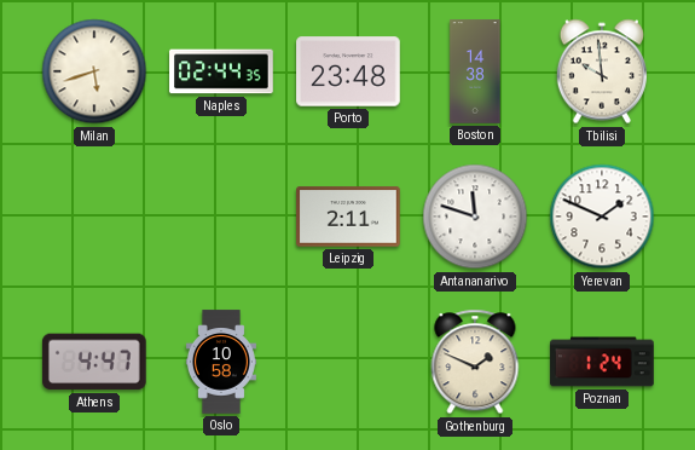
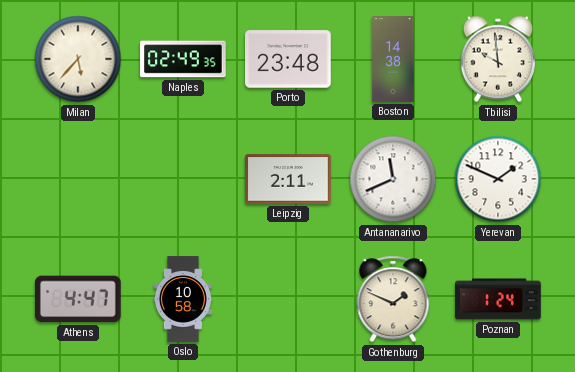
Milan: 5:42 -> 5:37
Naples: 02:44 -> 02:49
Antananarivo: 11:48 -> 11:41
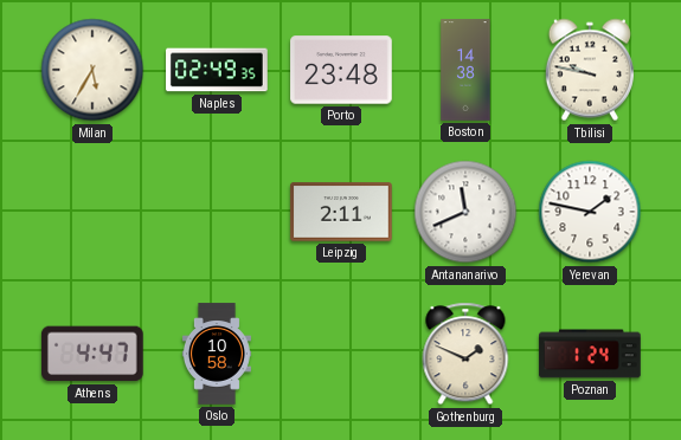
Milan: 5:37 -> 5:35
Tbilisi: 9:59 -> 9:47
Yerevan: 1:49 -> 1:47
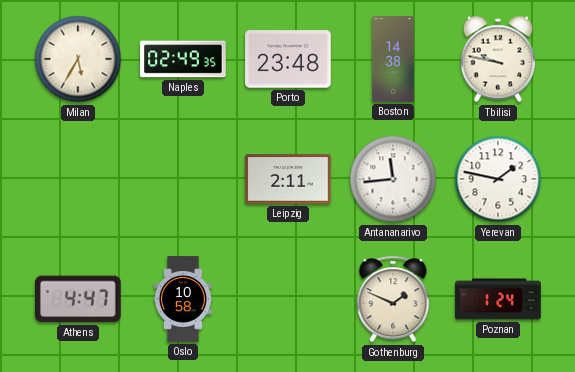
Antananarivo: 11:41 -> 11:44
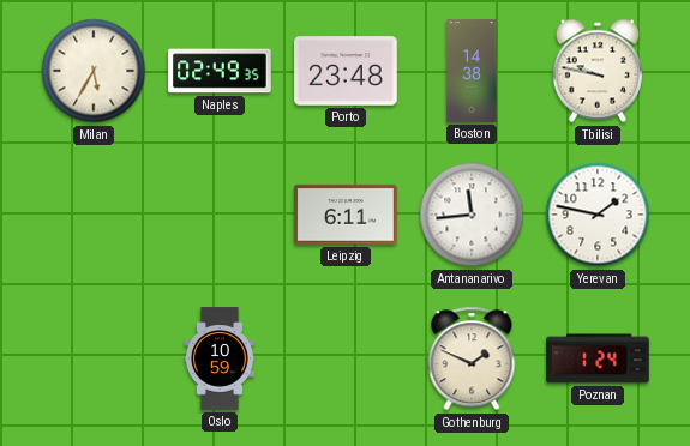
Leipzig: 2:11 -> 6:11
Athens: 4:47 -> none
Oslo: 10:58 -> 10:59
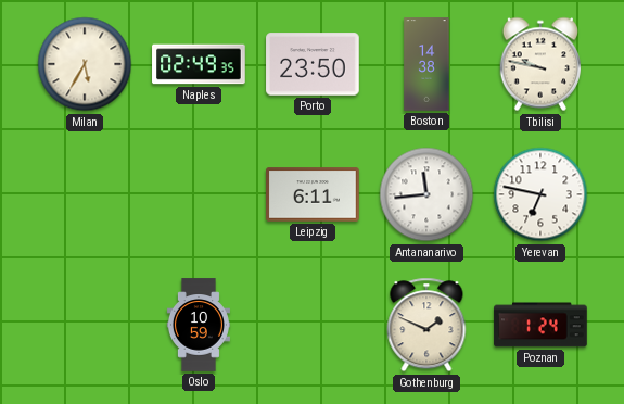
Porto: 23:48 -> 23:50
Yerevan: 1:47 -> 6:47
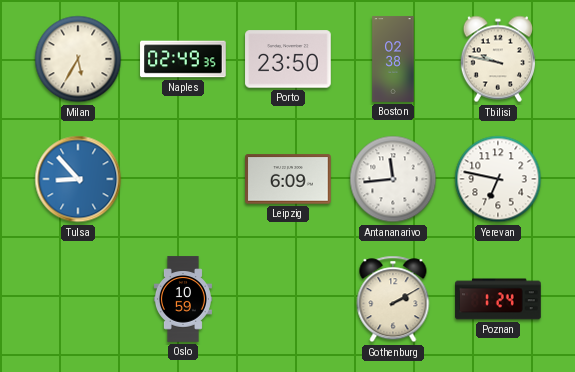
Boston: 14:38 -> 02:38
Tulsa: none -> 8:53
Leipzig: 6:11 -> 6:09
Gothenburg: 1:49 -> 2:10
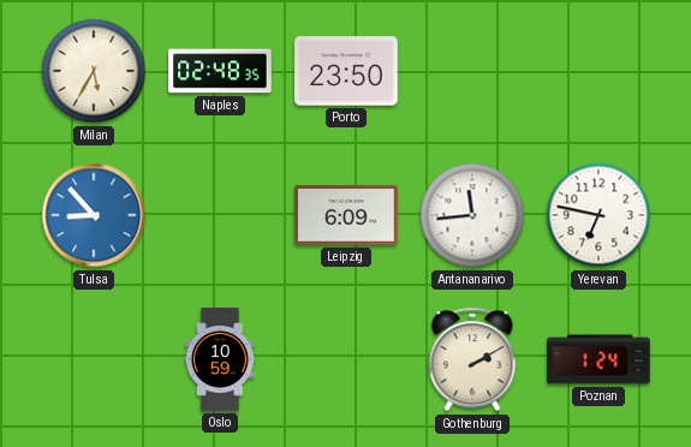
Naples: 02:49 -> 02:48
Boston: 02:38 -> none
Tbilisi: 9:47 -> none
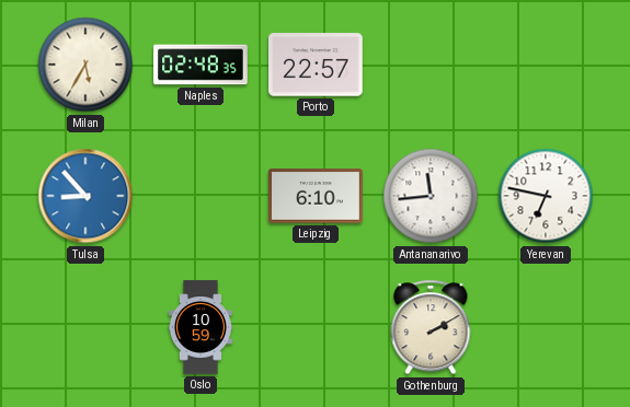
Porto: 23:50 -> 22:57
Leipzig: 6:09 -> 6:10
Poznan: 1:24 -> none
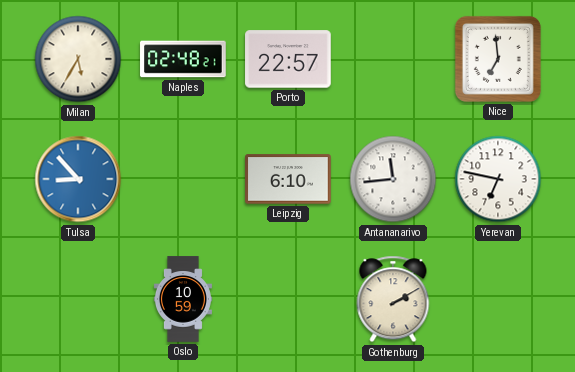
Naples: 02:48:35 -> 02:48:21
Nice: none -> 6:59
